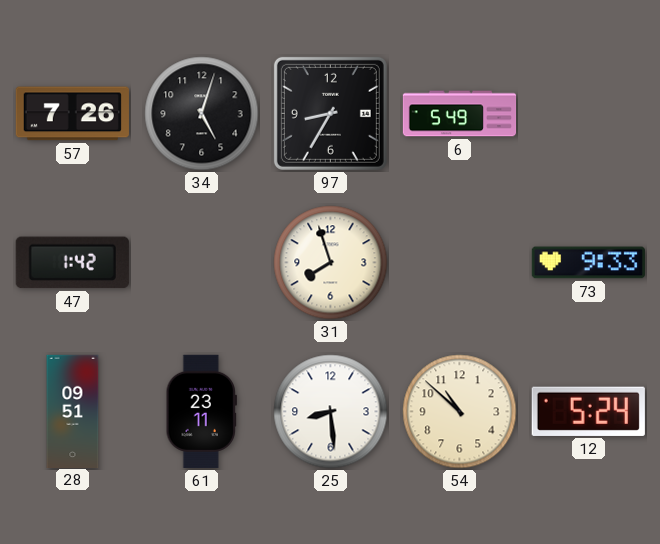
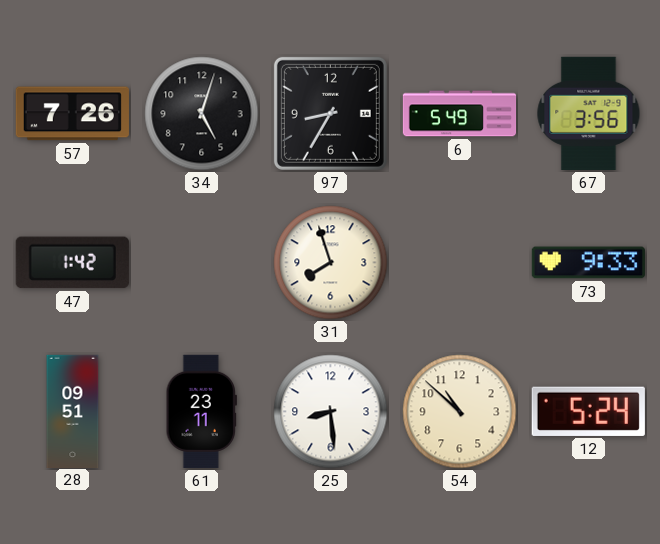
67: none -> 3:56
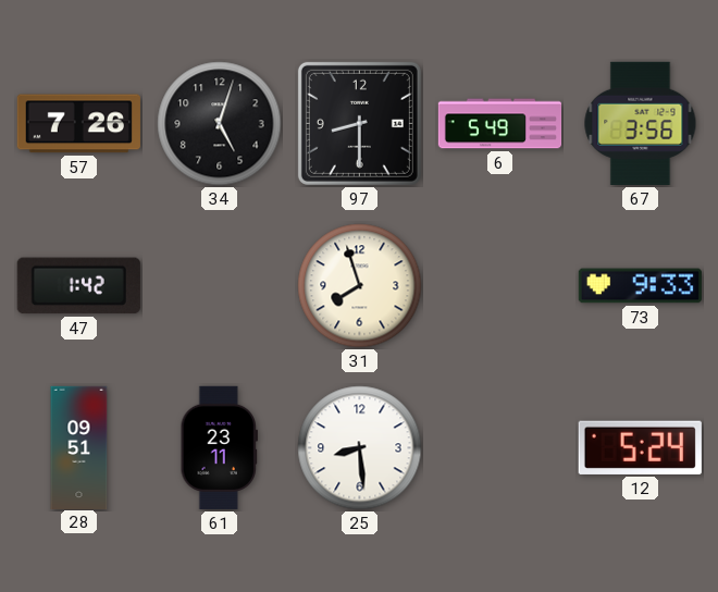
97: 8:35 -> 8:30
54: 10:52 -> none
